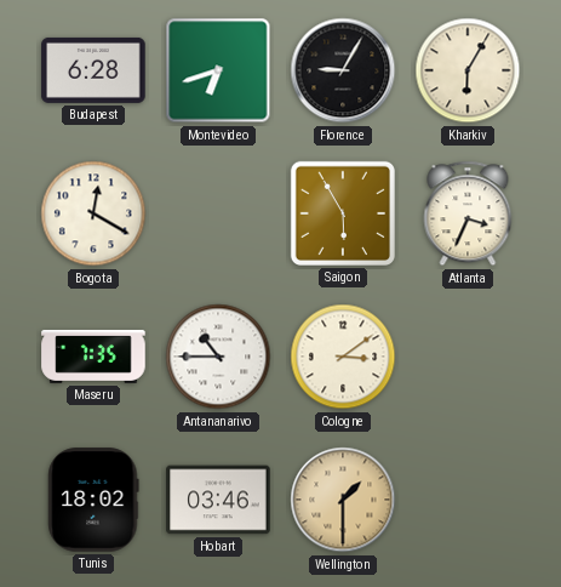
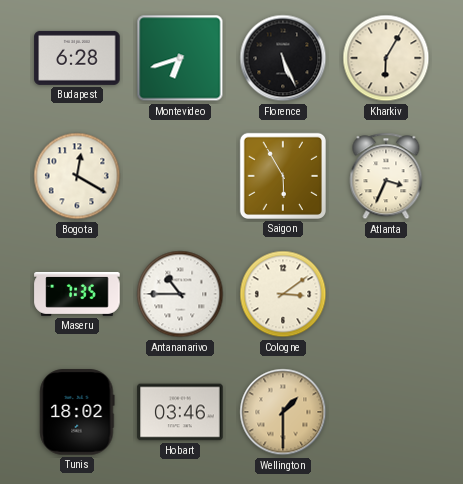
Florence: 9:05 -> 5:26
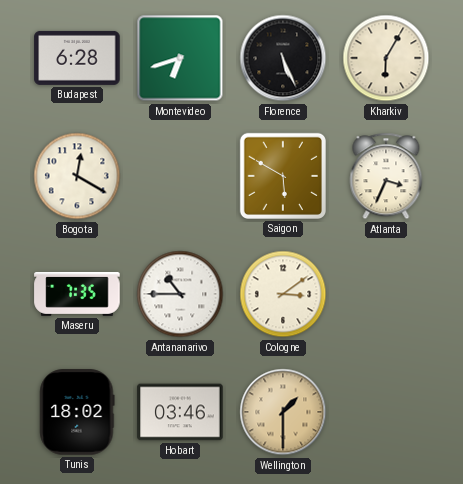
Saigon: 5:55 -> 5:50
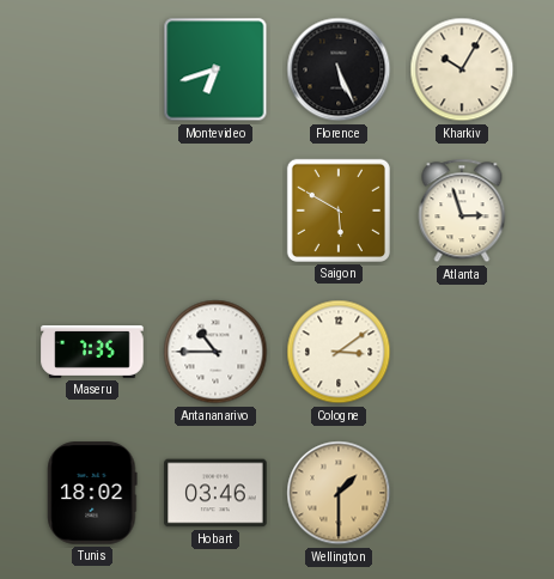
Budapest: 6:28 -> none
Kharkiv: 6:05 -> 10:05
Bogota: 12:20 -> none
Atlanta: 3:34 -> 2:57
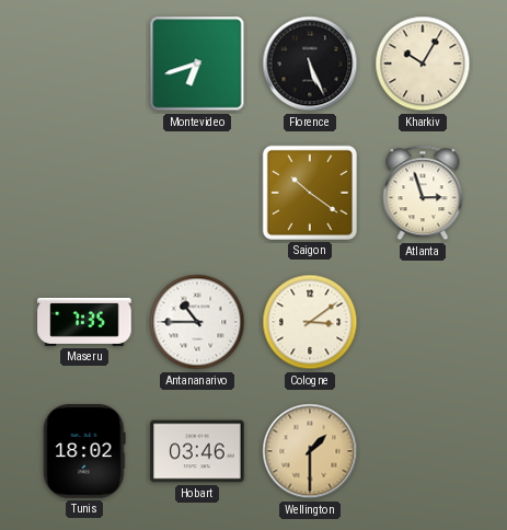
Saigon: 5:50 -> 10:21
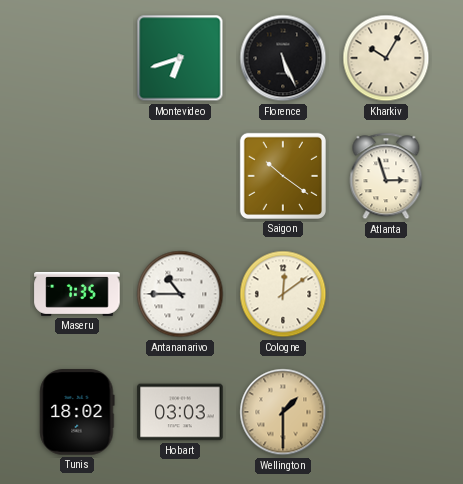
Cologne: 3:09 -> 12:09
Hobart: 03:46 -> 03:03
